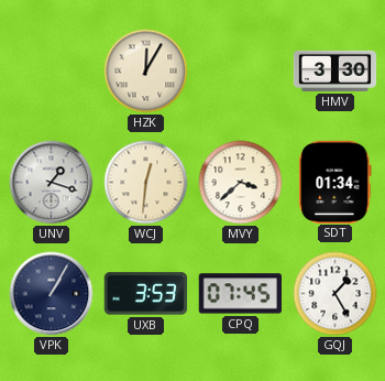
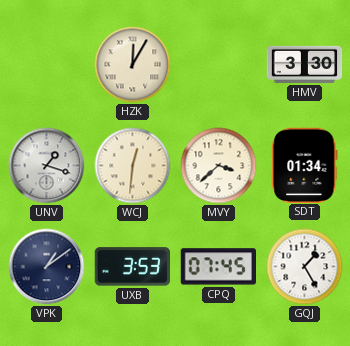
VPK: 1:05 -> 1:09
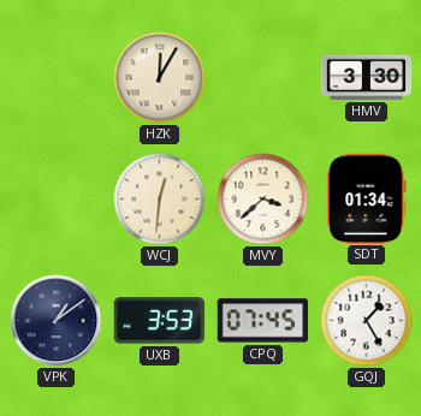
UNV: 1:18 -> none
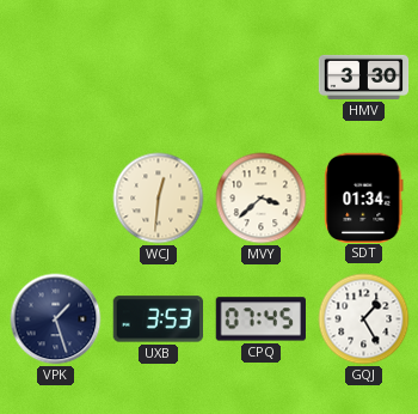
HZK: 12:05 -> none
VPK: 1:09 -> 1:27
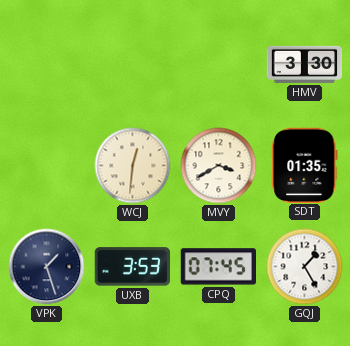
MVY: 3:38 -> 3:40
SDT: 01:34 -> 01:35
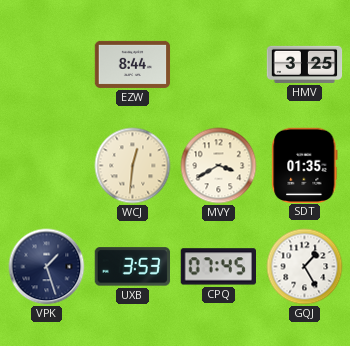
EZW: none -> 8:44
HMV: 3:30 -> 3:25
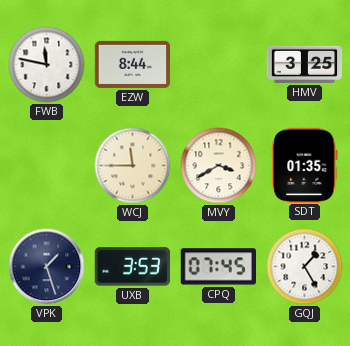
FWB: none -> 11:47
WCJ: 12:31 -> 11:45
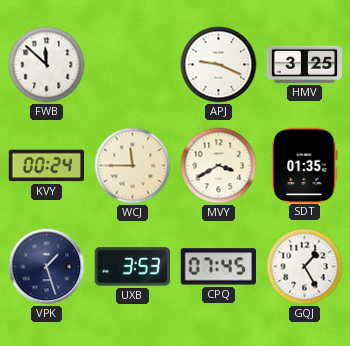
FWB: 11:47 -> 11:52
EZW: 8:44 -> none
APJ: none -> 9:19
KVY: none -> 00:24
